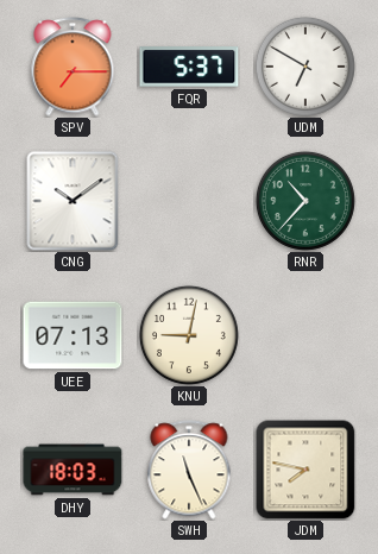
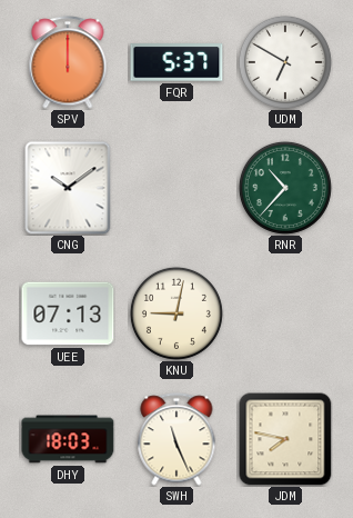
SPV: 7:15 -> 12:00
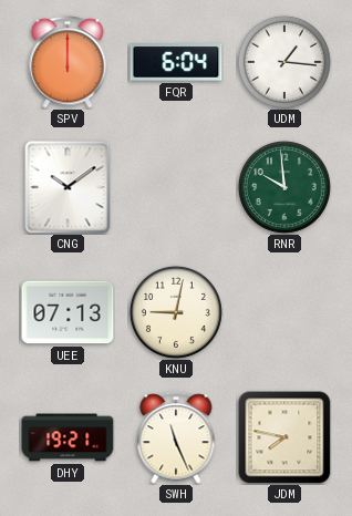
FQR: 5:37 -> 6:04
UDM: 6:50 -> 1:16
RNR: 10:37 -> 9:59
DHY: 18:03 -> 19:21
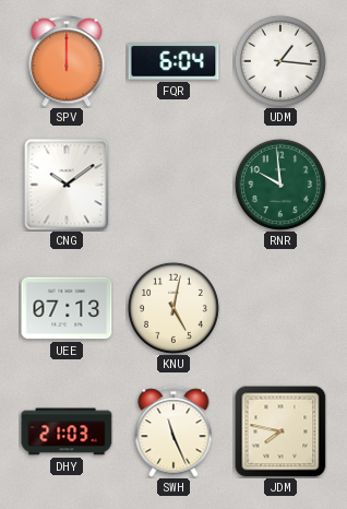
KNU: 9:02 -> 5:02
DHY: 19:21 -> 21:03
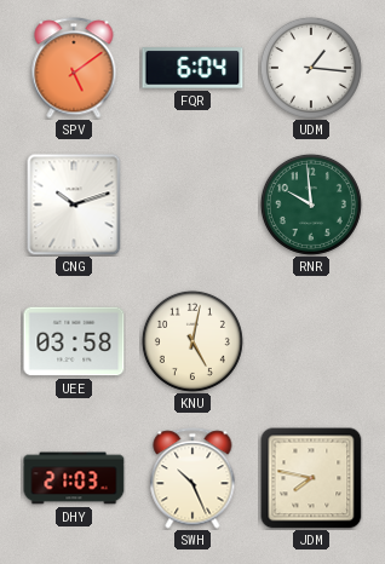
SPV: 12:00 -> 5:09
CNG: 10:09 -> 10:12
UEE: 07:13 -> 03:58
SWH: 11:26 -> 10:26
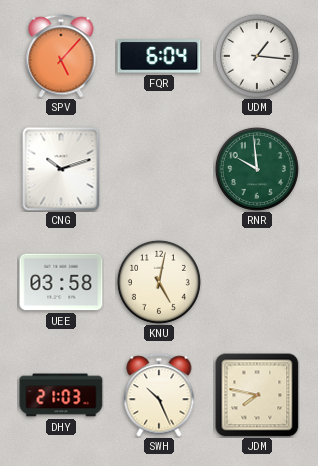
SPV: 5:09 -> 5:07
